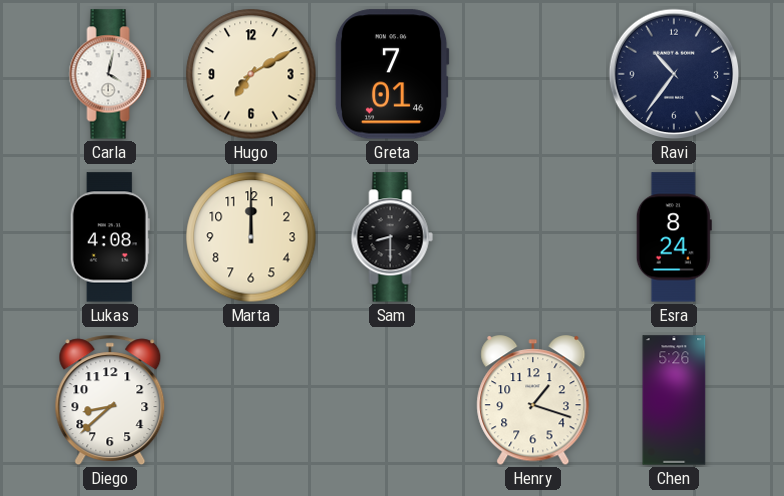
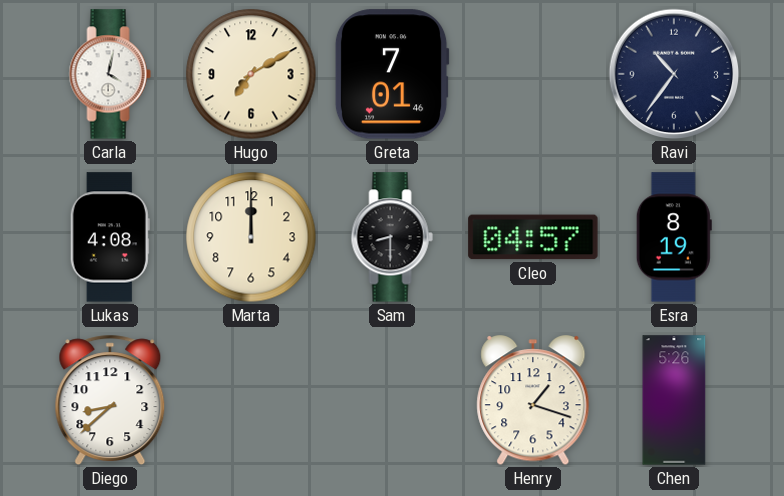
Cleo: none -> 04:57
Esra: 8:24 -> 8:19
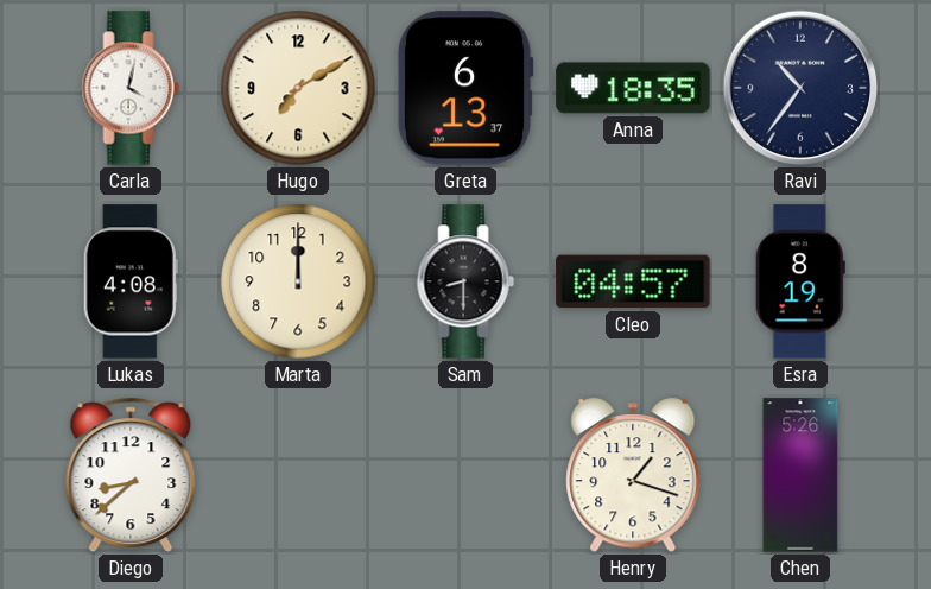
Greta: 7:01 -> 6:13
Anna: none -> 18:35
